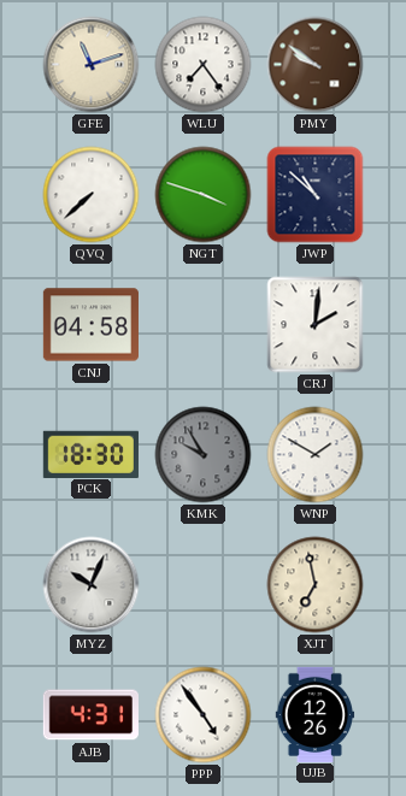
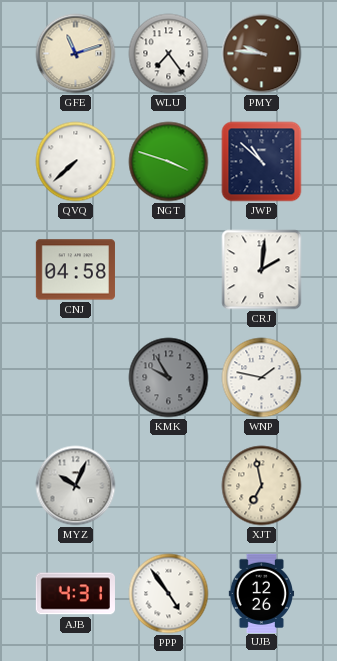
PMY: 9:51 -> 9:46
PCK: 18:30 -> none
WNP: 1:50 -> 1:47
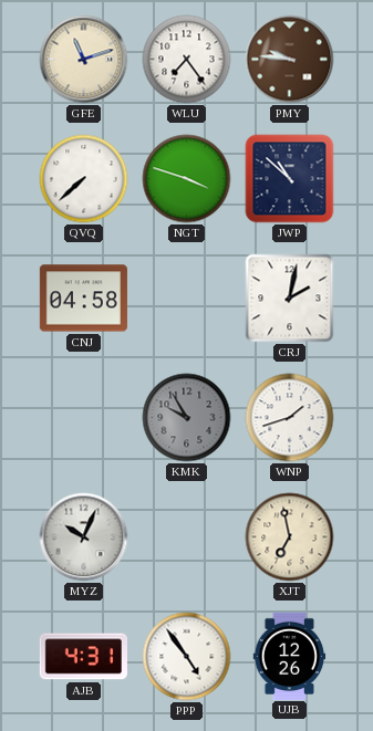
CRJ: 2:01 -> 2:02
WNP: 1:47 -> 1:42
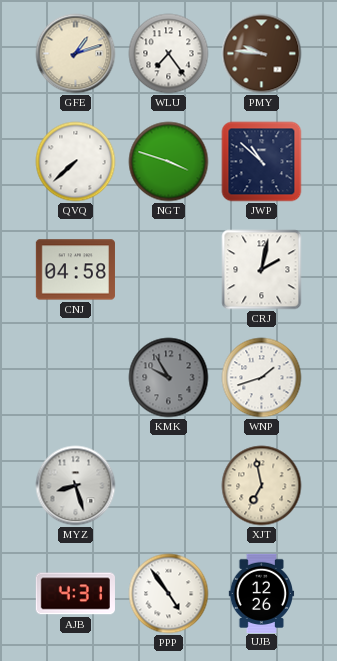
GFE: 11:12 -> 1:12
MYZ: 10:04 -> 8:27
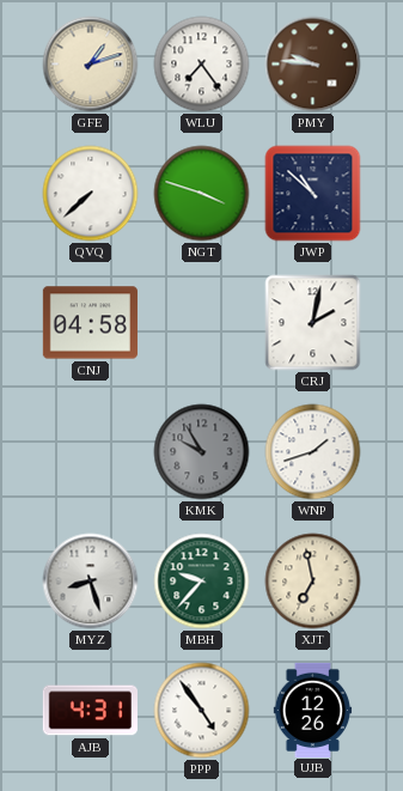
MBH: none -> 9:37
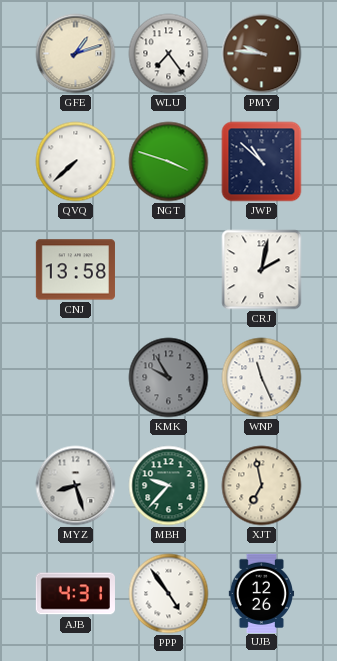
CNJ: 04:58 -> 13:58
WNP: 1:42 -> 11:26
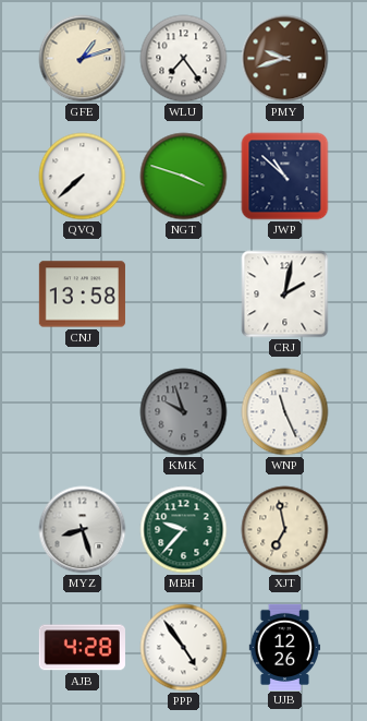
PMY: 9:46 -> 9:42
KMK: 9:55 -> 9:57
AJB: 4:31 -> 4:28
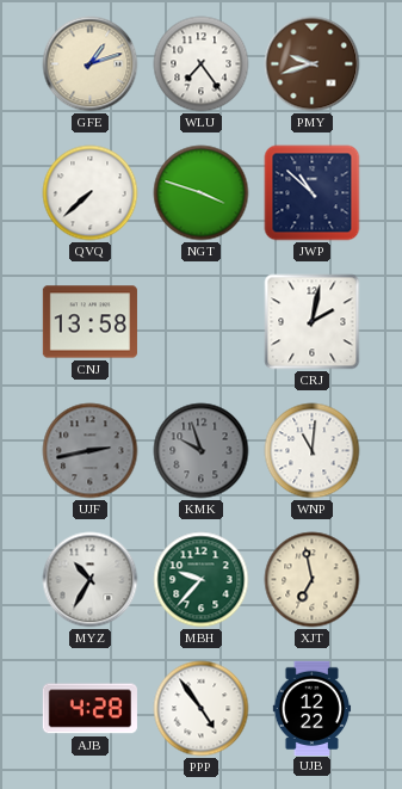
UJF: none -> 2:43
WNP: 11:26 -> 11:01
MYZ: 8:27 -> 10:35
UJB: 12:26 -> 12:22
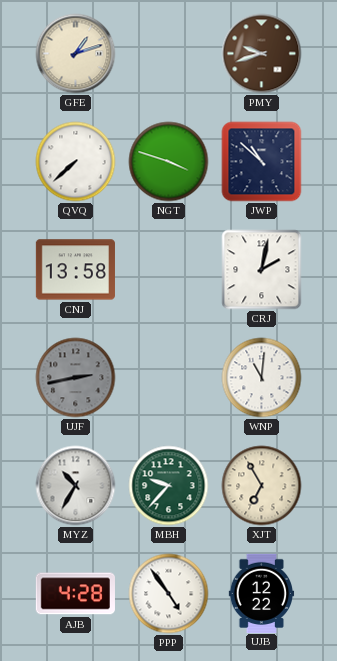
WLU: 7:24 -> none
KMK: 9:57 -> none
XJT: 6:58 -> 6:55
